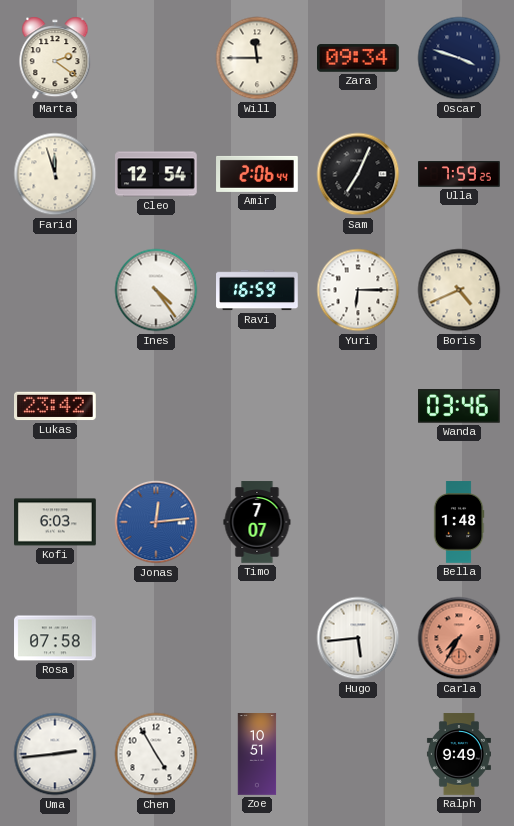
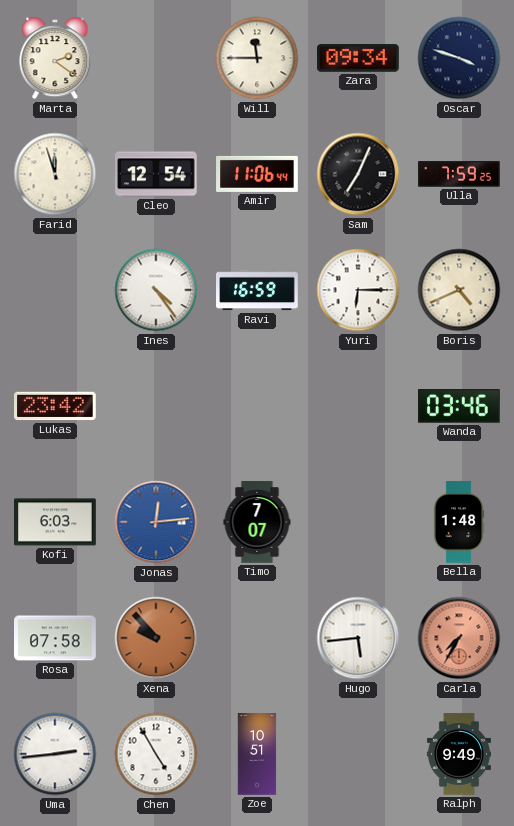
Amir: 2:06 -> 11:06
Xena: none -> 9:53
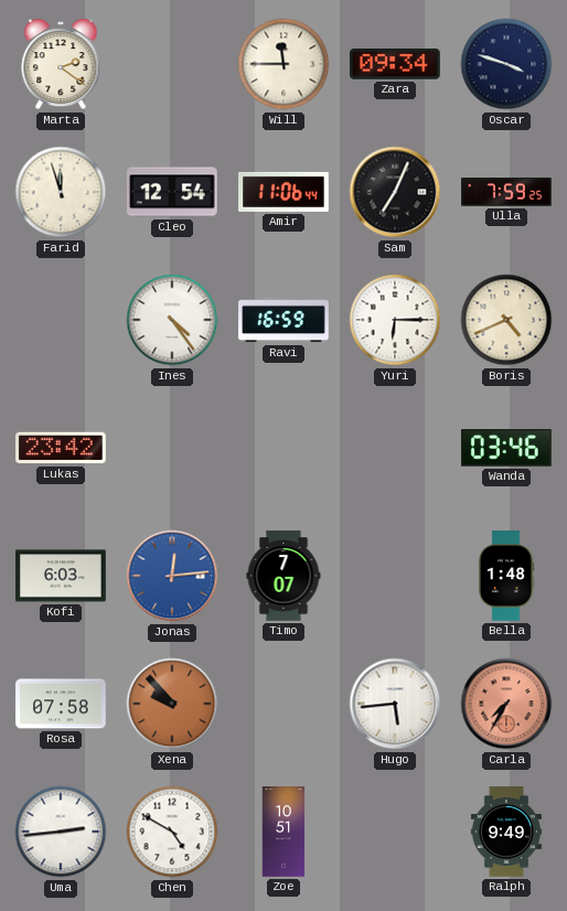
Chen: 4:55 -> 4:50
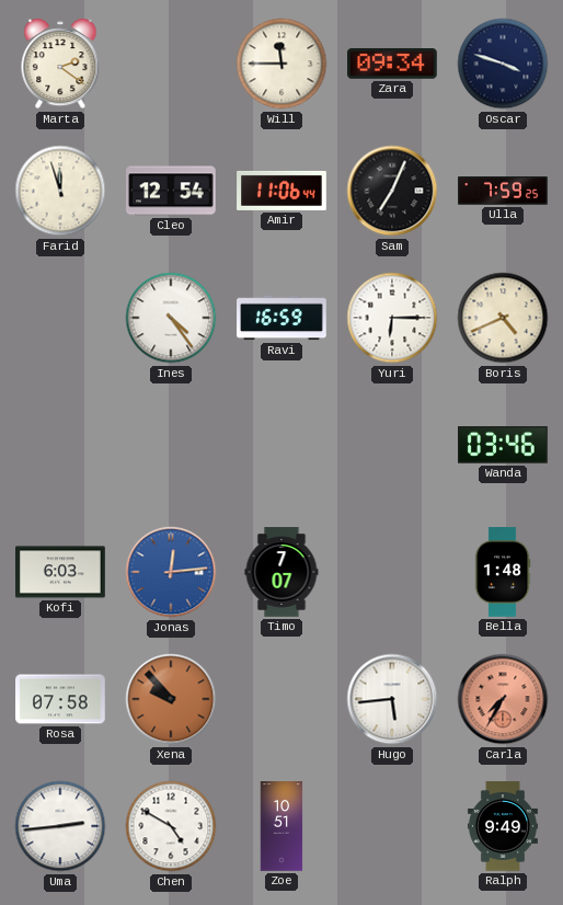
Lukas: 23:42 -> none
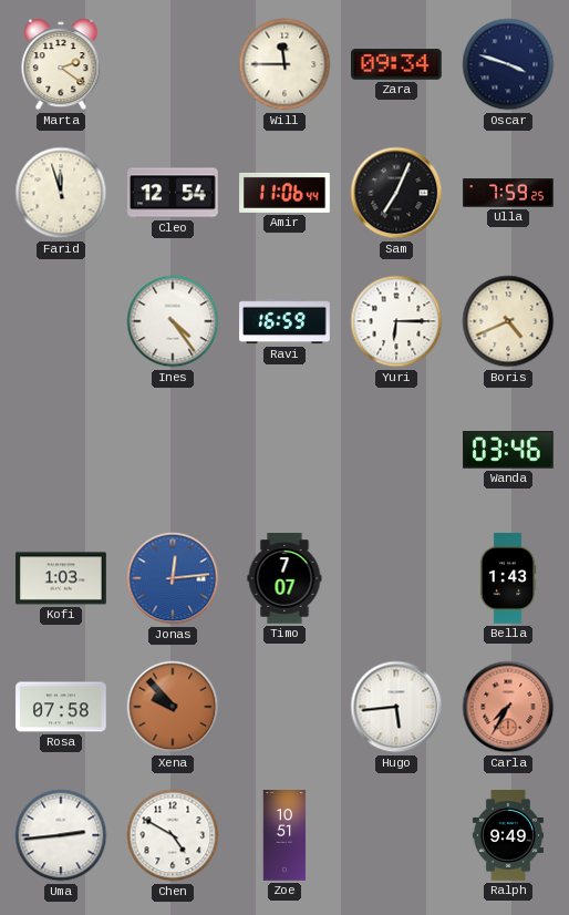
Kofi: 6:03 -> 1:03
Bella: 1:48 -> 1:43
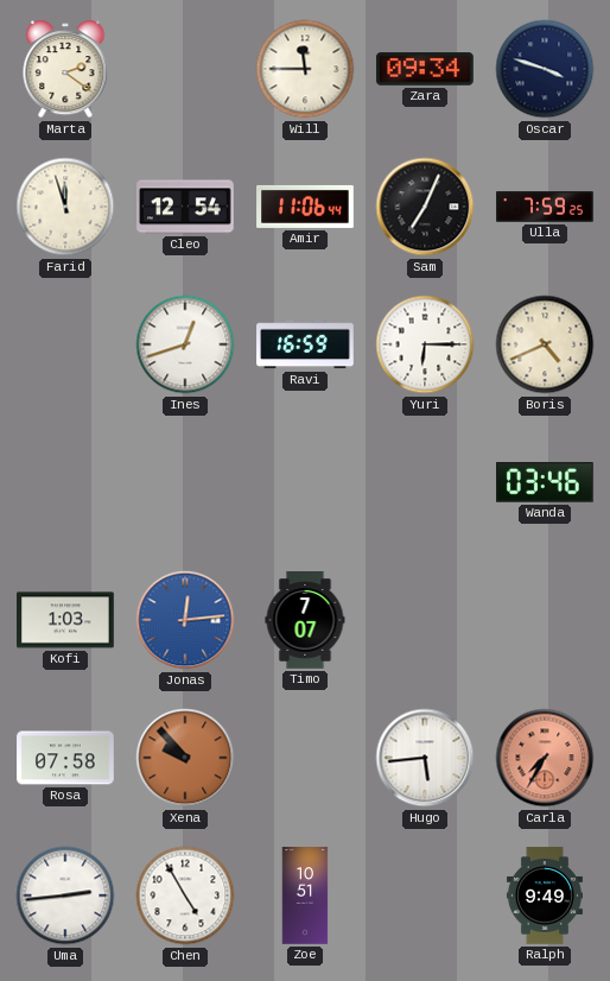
Ines: 4:24 -> 12:42
Bella: 1:43 -> none
Chen: 4:50 -> 4:55
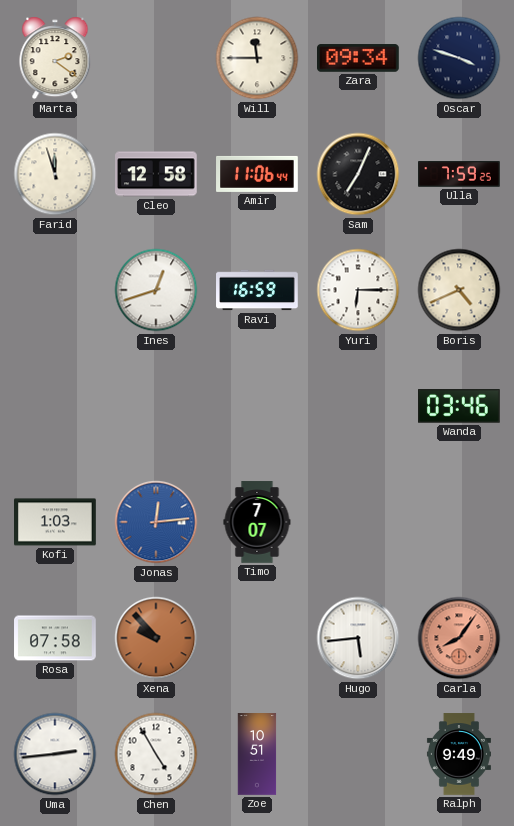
Cleo: 12:54 -> 12:58
Carla: 7:35 -> 8:06
